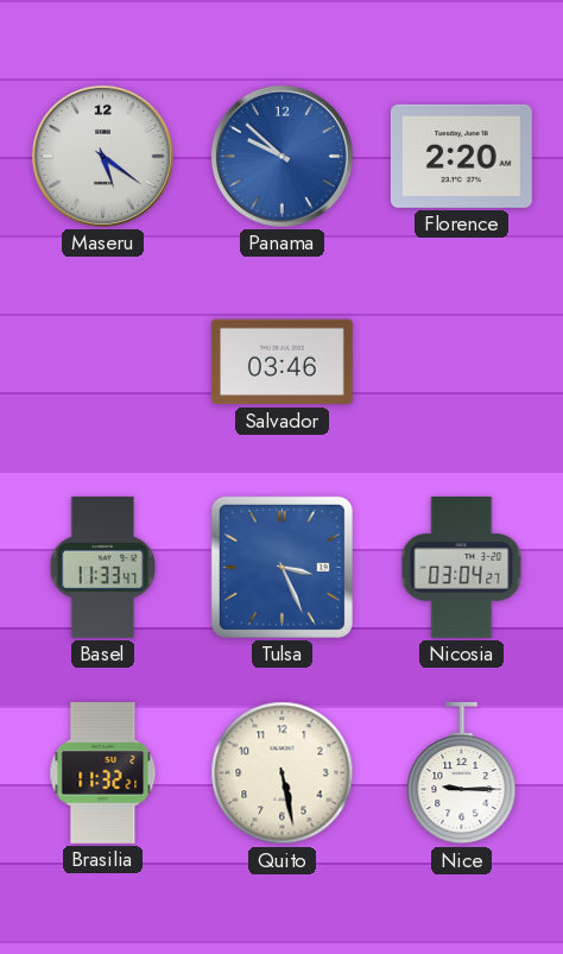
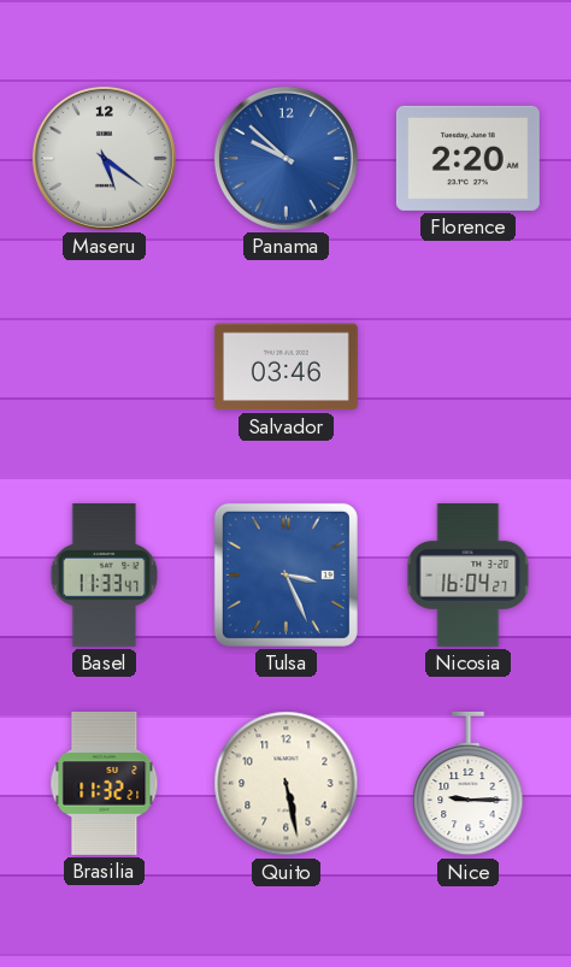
Nicosia: 03:04 -> 16:04
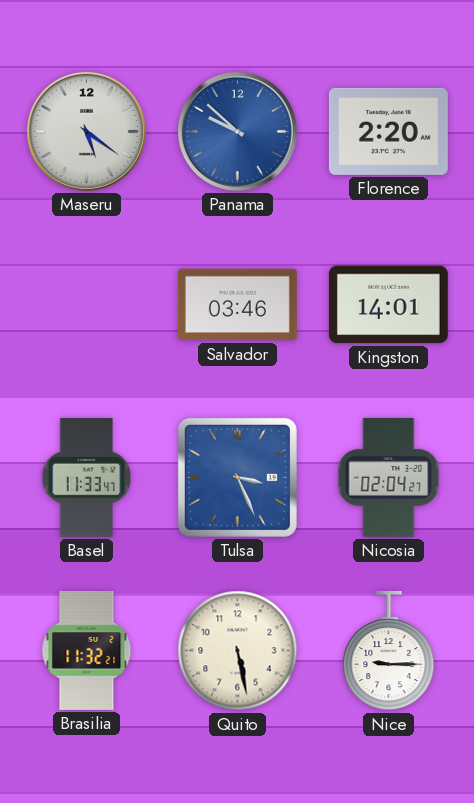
Kingston: none -> 14:01
Nicosia: 16:04 -> 02:04
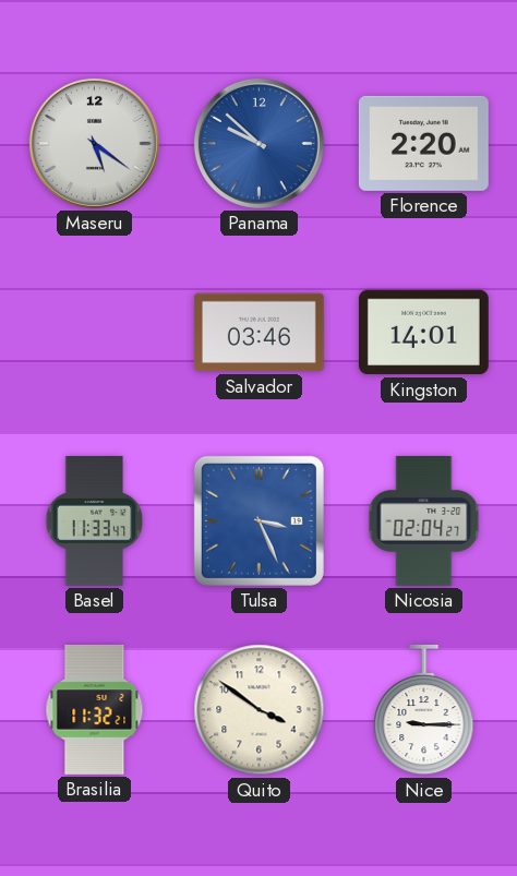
Quito: 5:28 -> 3:51
